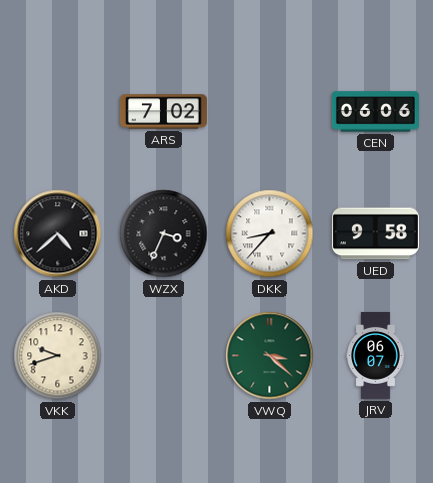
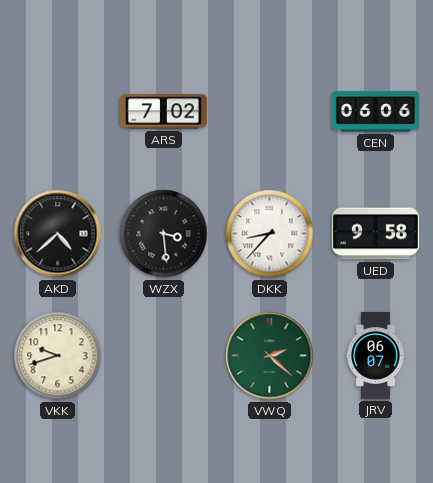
WZX: 3:34 -> 3:29
VWQ: 3:22 -> 2:22
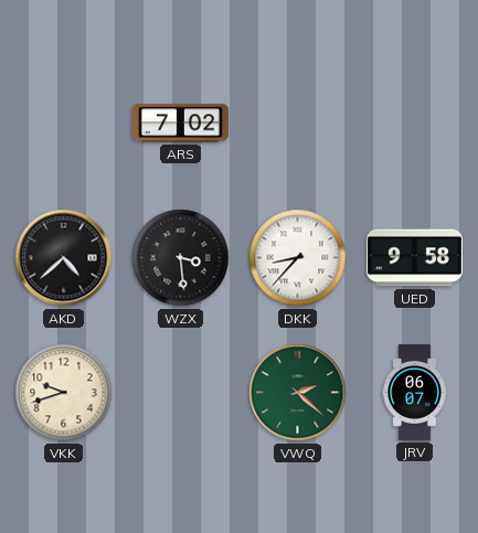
CEN: 06:06 -> none
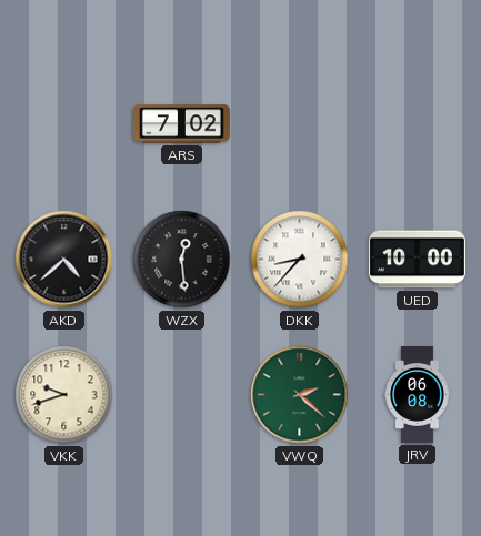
WZX: 3:29 -> 12:29
UED: 9:58 -> 10:00
JRV: 06:07 -> 06:08
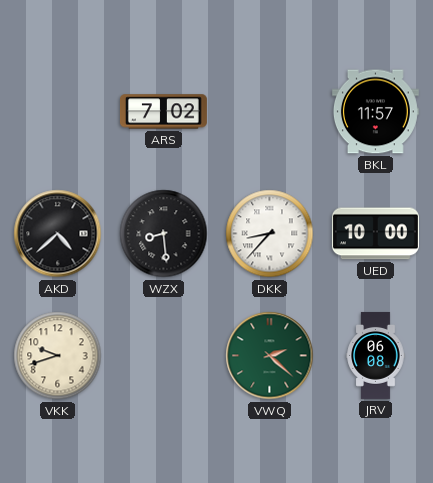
BKL: none -> 11:57
WZX: 12:29 -> 8:29
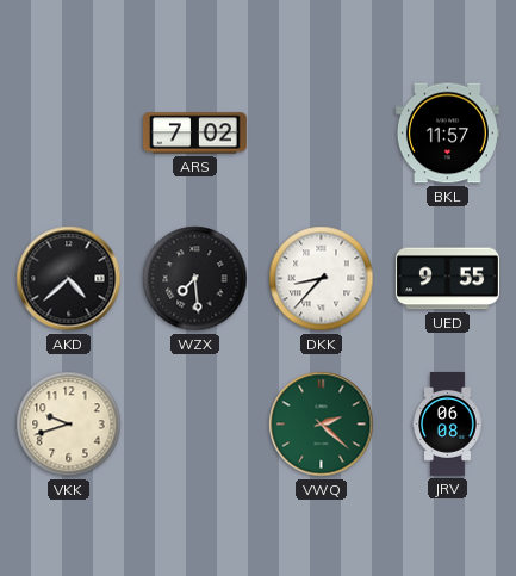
WZX: 8:29 -> 7:29
UED: 10:00 -> 9:55
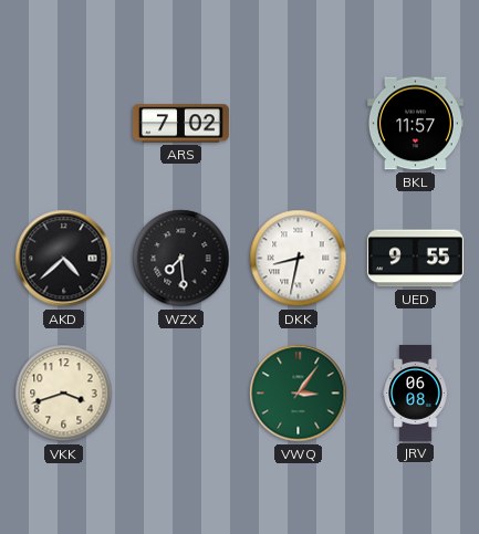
DKK: 8:37 -> 8:32
VKK: 9:42 -> 3:42
VWQ: 2:22 -> 3:06
